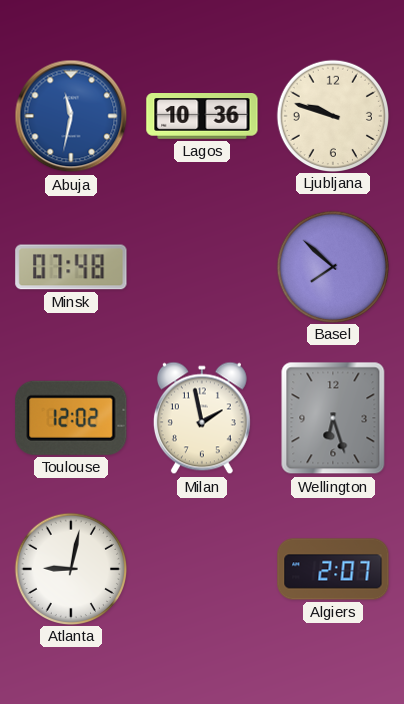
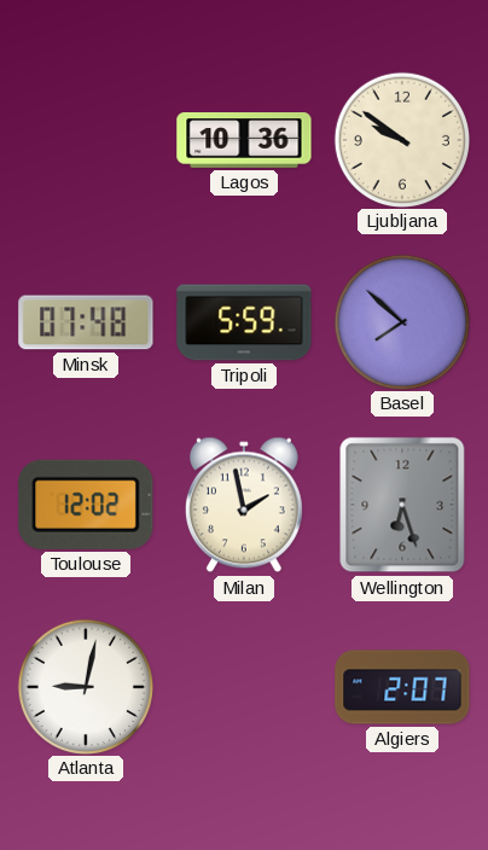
Abuja: 11:32 -> none
Ljubljana: 9:48 -> 9:51
Tripoli: none -> 5:59
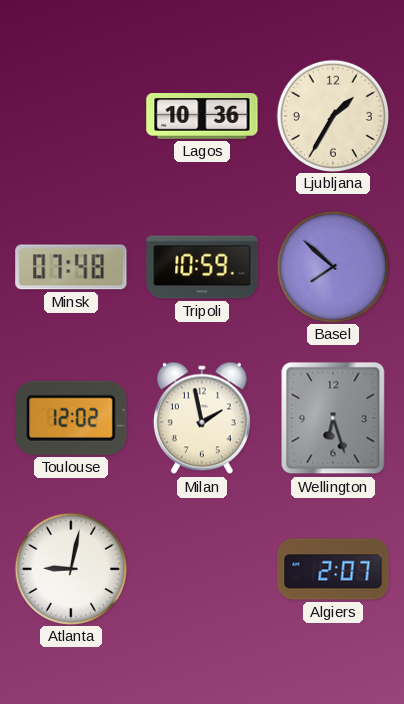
Ljubljana: 9:51 -> 1:35
Tripoli: 5:59 -> 10:59
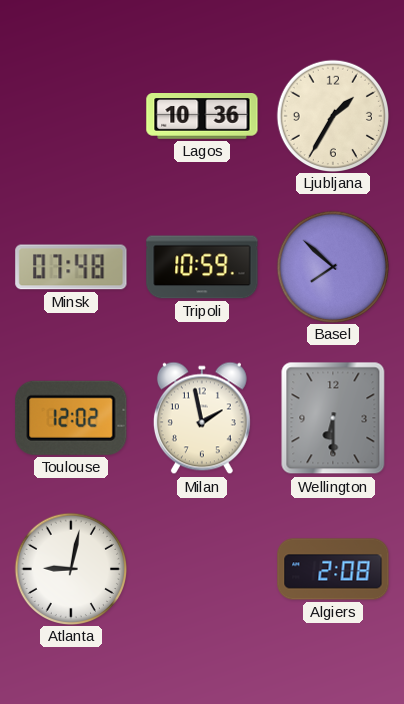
Wellington: 6:27 -> 6:30
Algiers: 2:07 -> 2:08
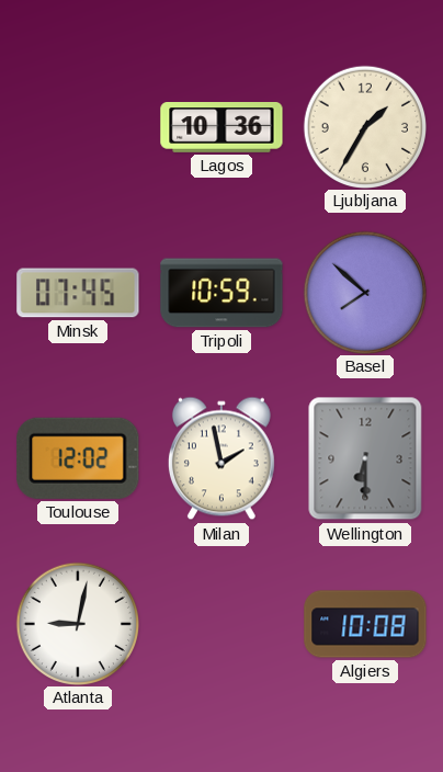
Minsk: 07:48 -> 07:45
Algiers: 2:08 -> 10:08
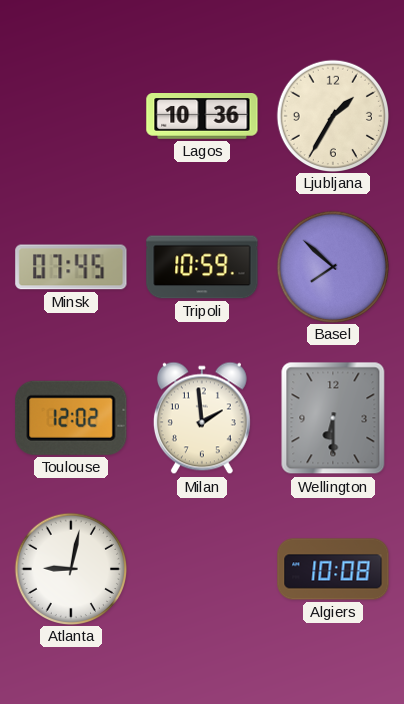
Milan: 1:58 -> 1:59
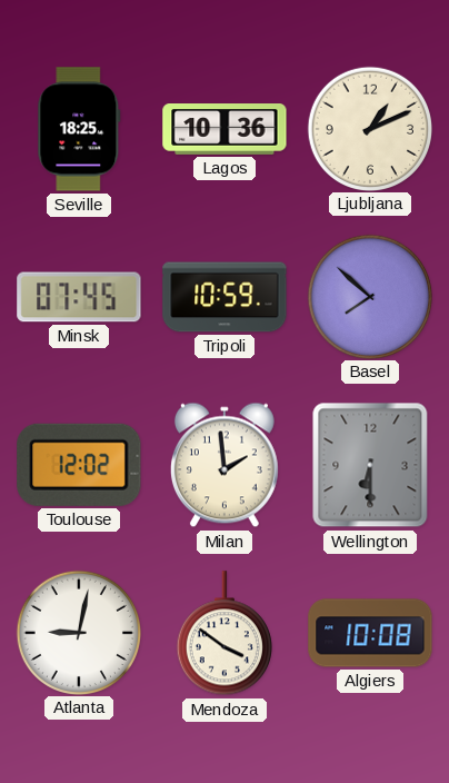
Seville: none -> 18:25
Ljubljana: 1:35 -> 1:11
Mendoza: none -> 3:51
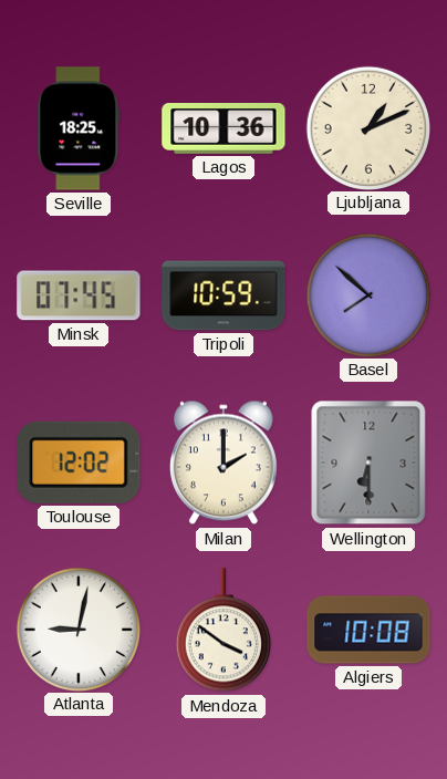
Milan: 1:59 -> 2:00
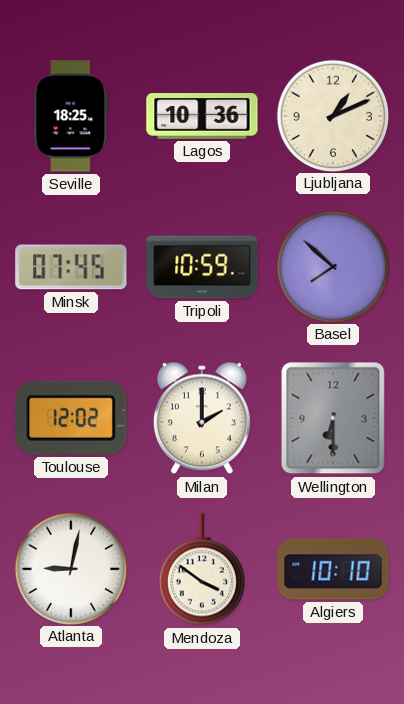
Algiers: 10:08 -> 10:10
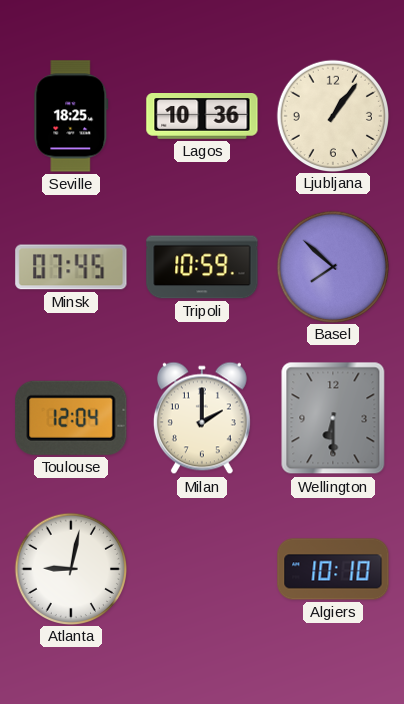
Ljubljana: 1:11 -> 1:06
Toulouse: 12:02 -> 12:04
Mendoza: 3:51 -> none
